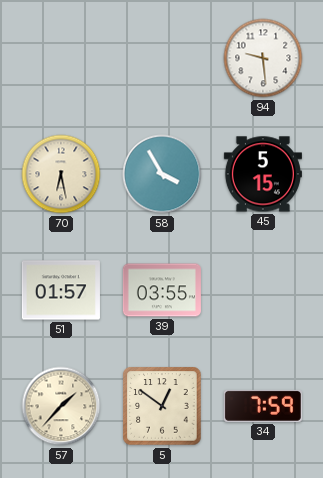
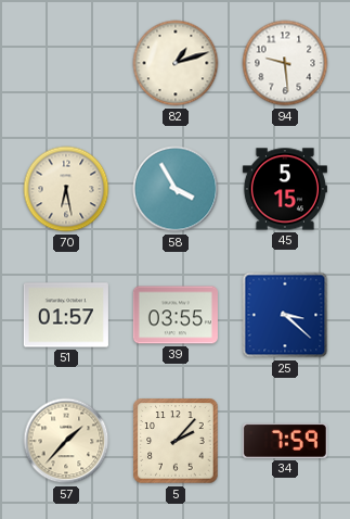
82: none -> 1:12
25: none -> 3:22
5: 12:51 -> 2:07
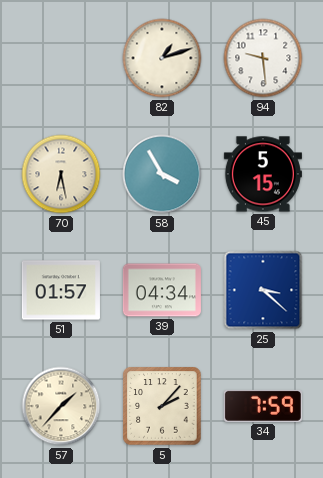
39: 03:55 -> 04:34
